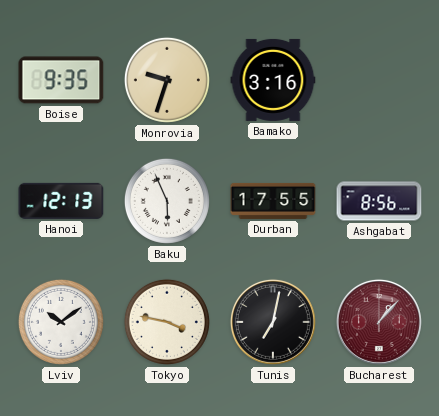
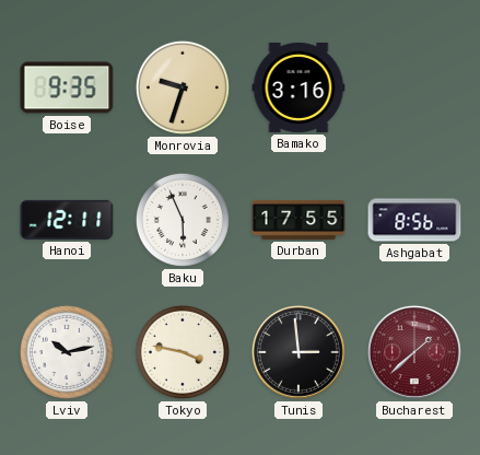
Hanoi: 12:13 -> 12:11
Lviv: 10:09 -> 10:13
Tunis: 7:02 -> 2:59
Bucharest: 1:07 -> 1:38
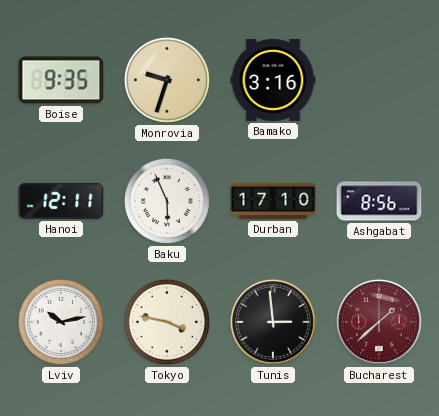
Durban: 17:55 -> 17:10
